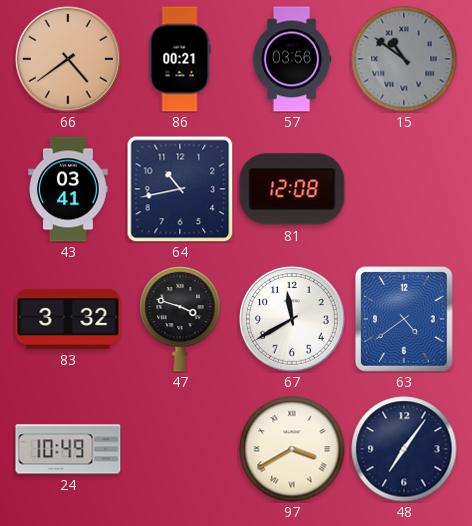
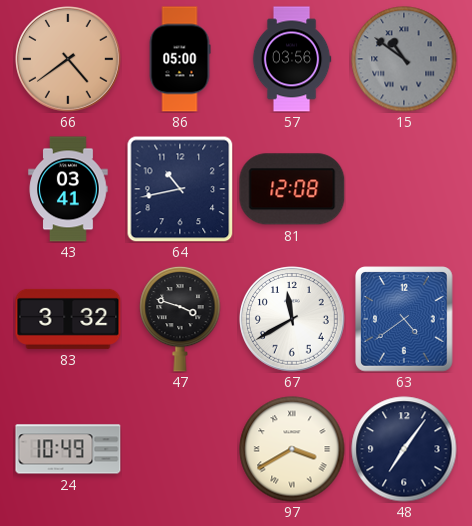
86: 00:21 -> 05:00
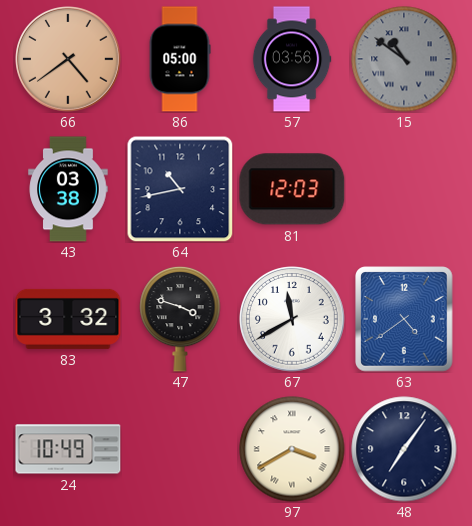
43: 03:41 -> 03:38
81: 12:08 -> 12:03
